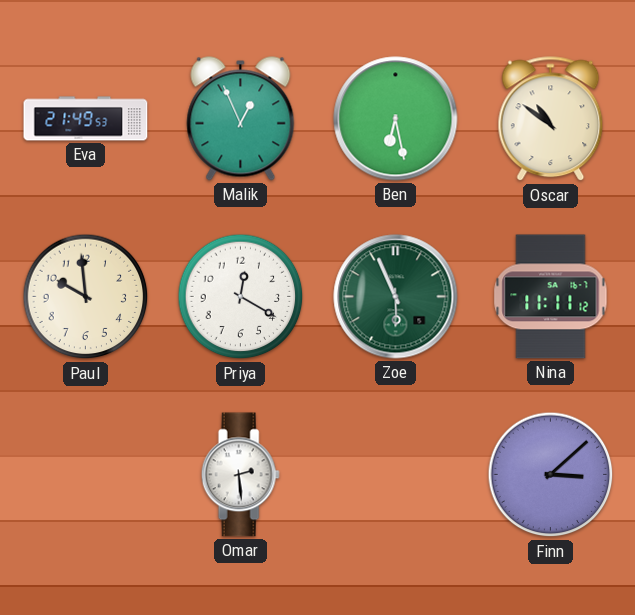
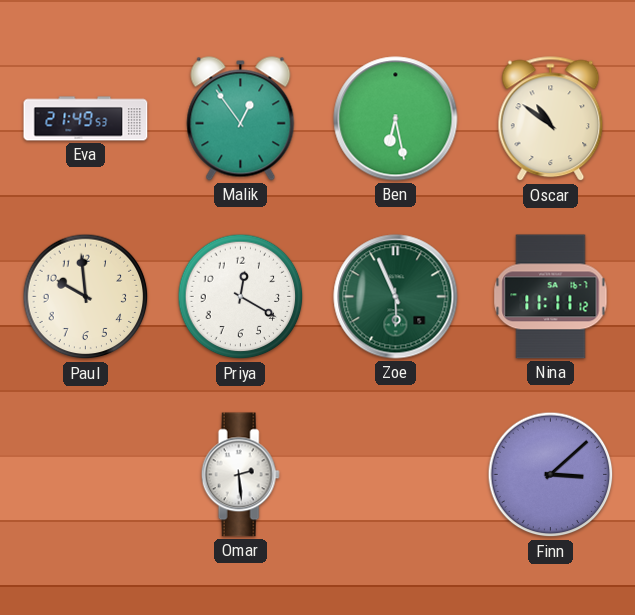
Malik: 12:56 -> 12:54
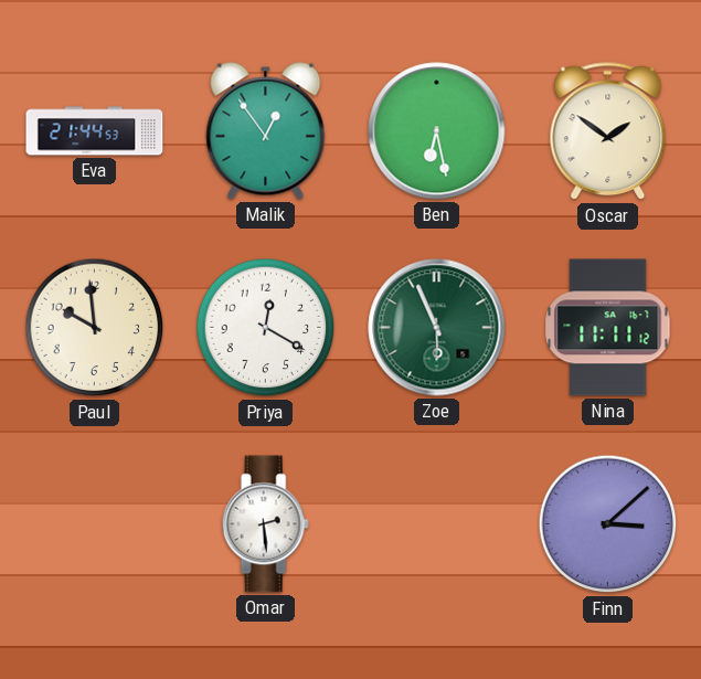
Eva: 21:49 -> 21:44
Oscar: 10:51 -> 1:51
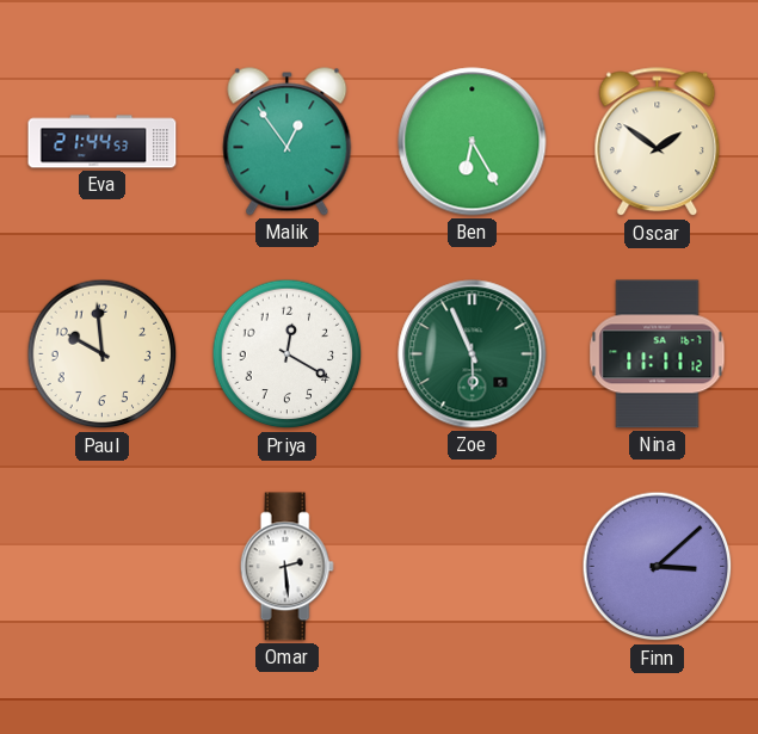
Ben: 6:28 -> 6:25
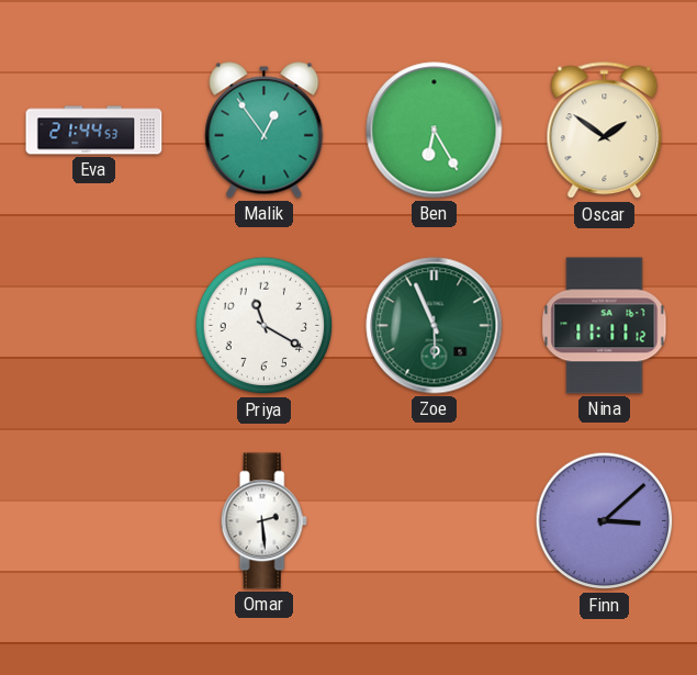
Paul: 9:59 -> none
Priya: 12:20 -> 11:20
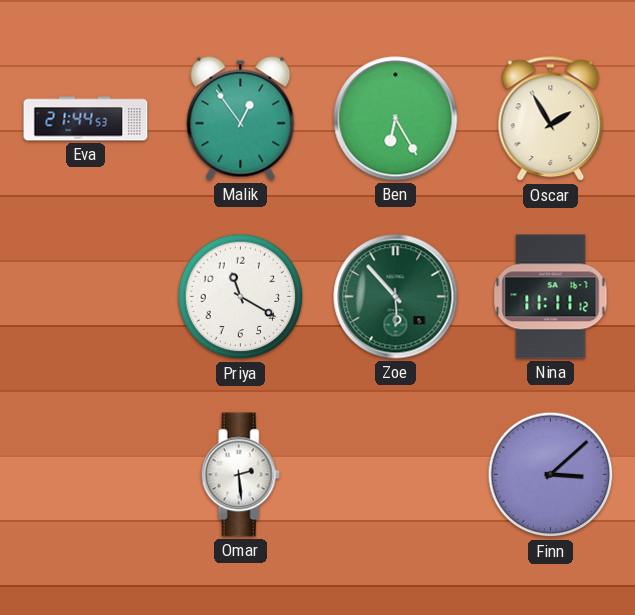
Oscar: 1:51 -> 1:55
Zoe: 5:56 -> 5:53
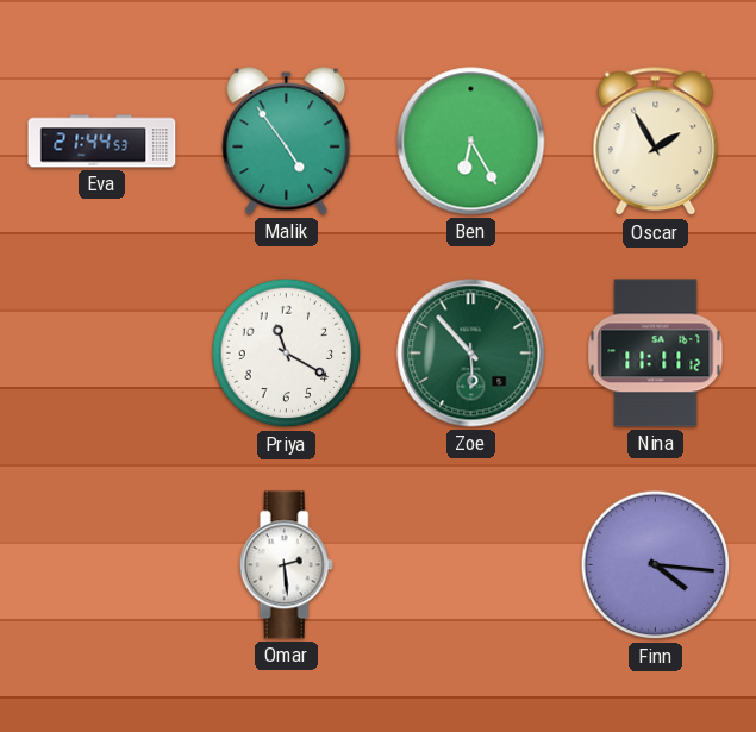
Malik: 12:54 -> 4:54
Finn: 3:08 -> 4:16
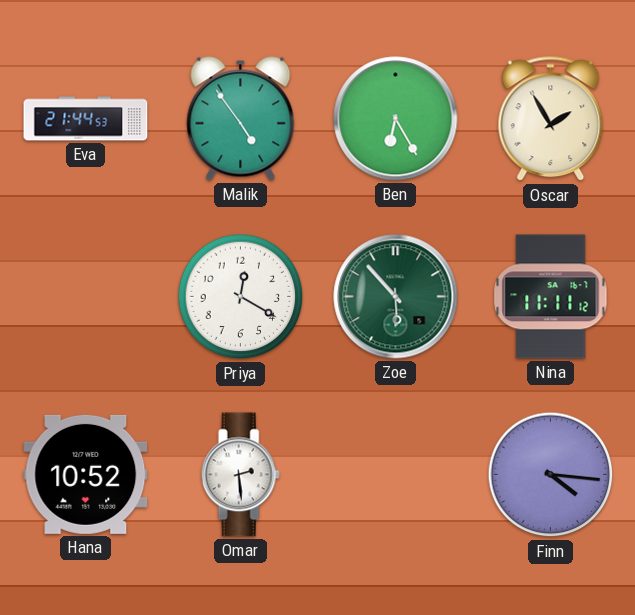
Priya: 11:20 -> 12:20
Hana: none -> 10:52
